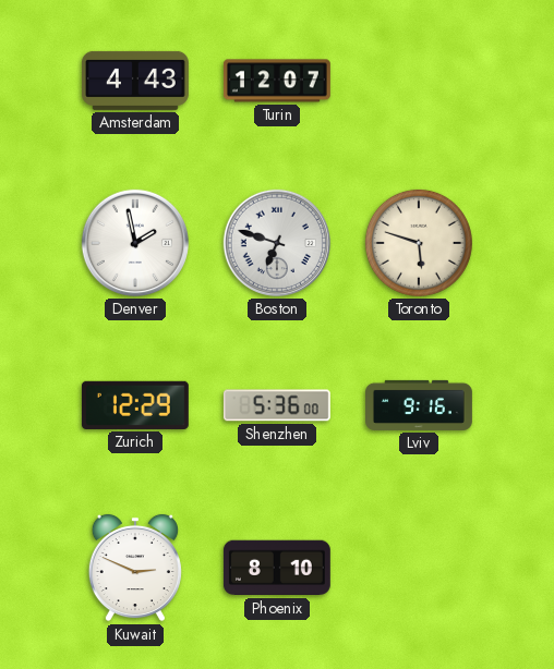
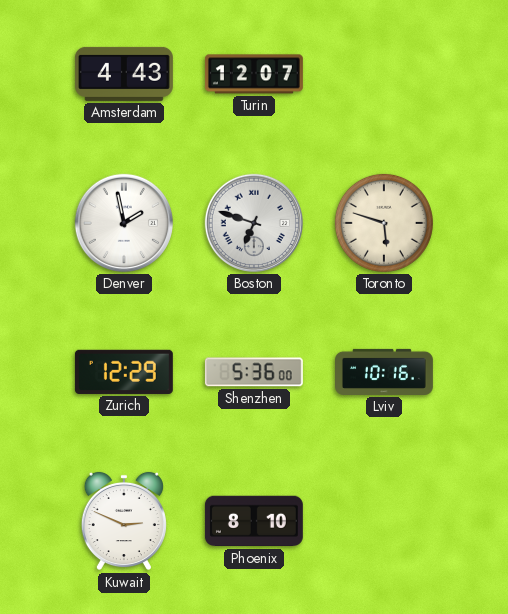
Lviv: 9:16 -> 10:16
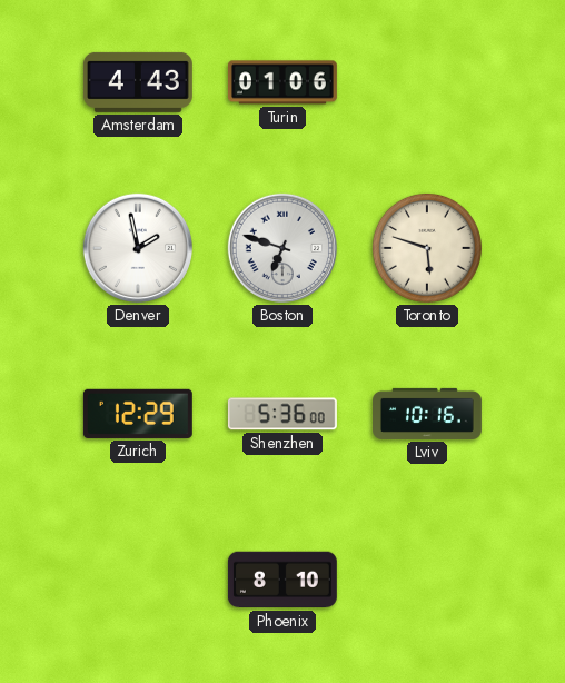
Turin: 12:07 -> 01:06
Kuwait: 2:49 -> none
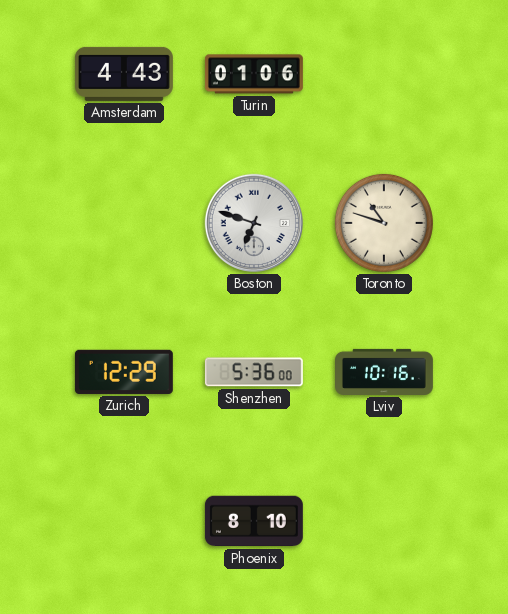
Denver: 1:58 -> none
Toronto: 5:48 -> 10:48
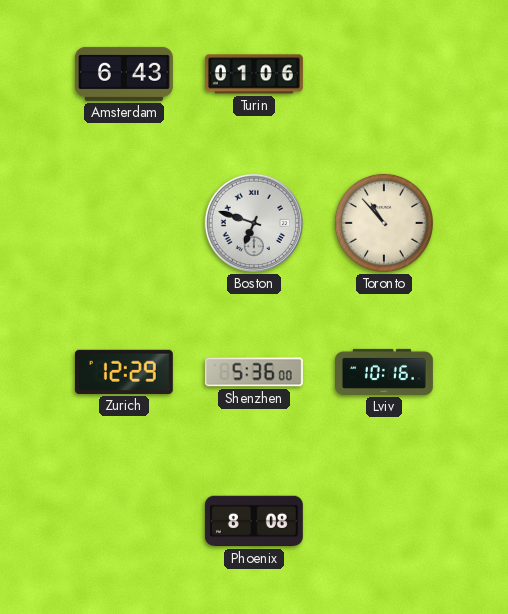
Amsterdam: 4:43 -> 6:43
Toronto: 10:48 -> 10:53
Phoenix: 8:10 -> 8:08
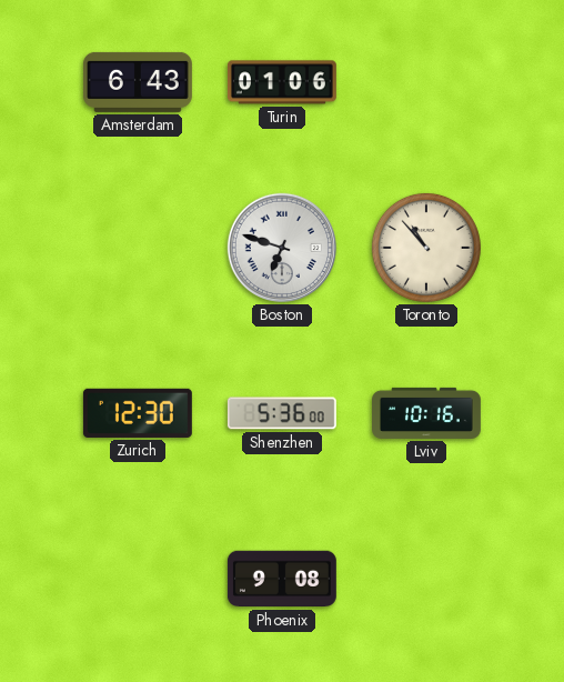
Zurich: 12:29 -> 12:30
Phoenix: 8:08 -> 9:08
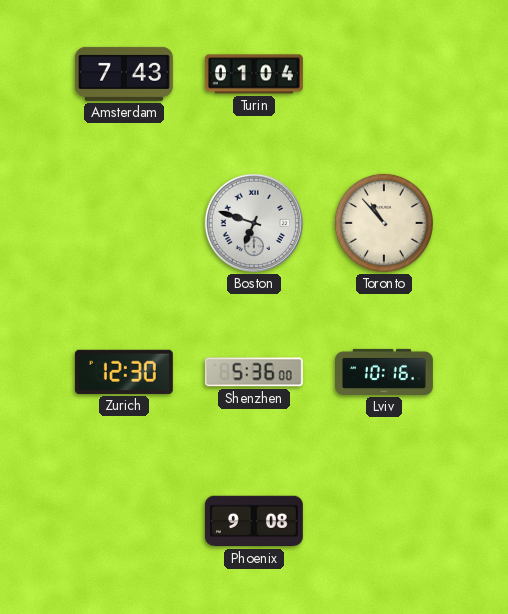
Amsterdam: 6:43 -> 7:43
Turin: 01:06 -> 01:04
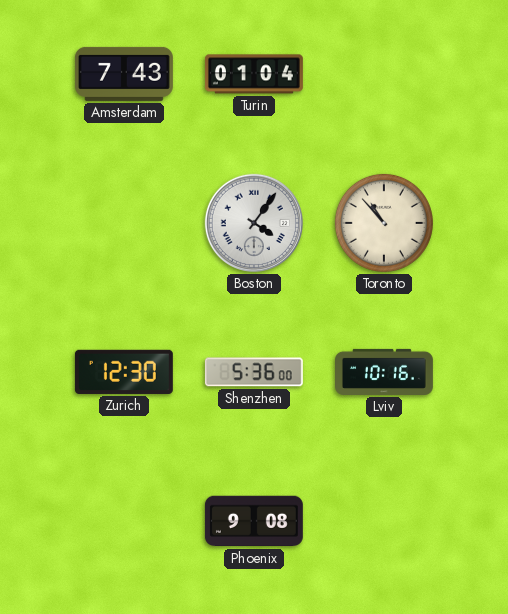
Boston: 6:48 -> 4:06
